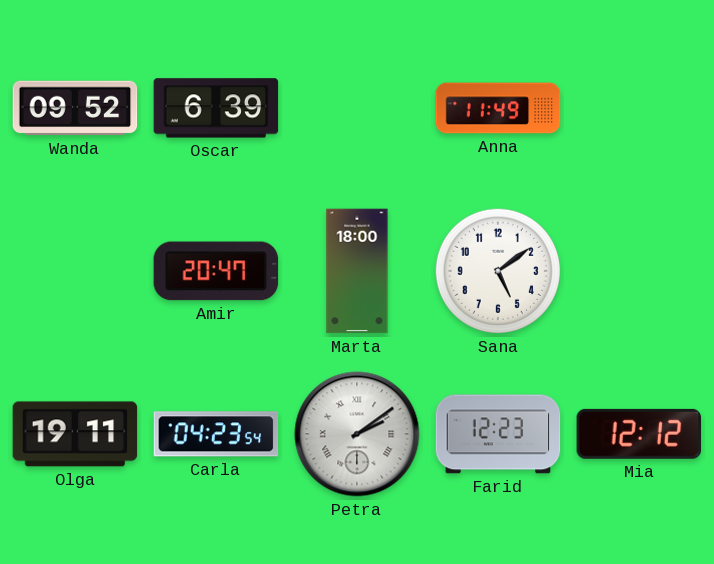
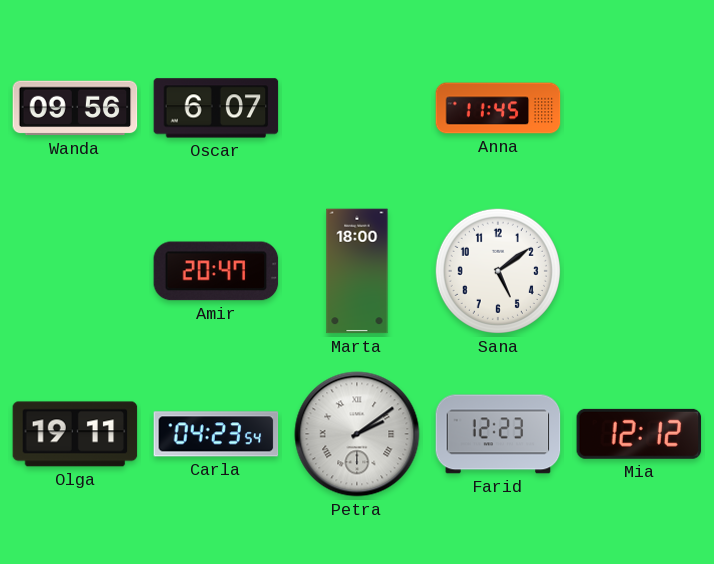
Wanda: 09:52 -> 09:56
Oscar: 6:39 -> 6:07
Anna: 11:49 -> 11:45
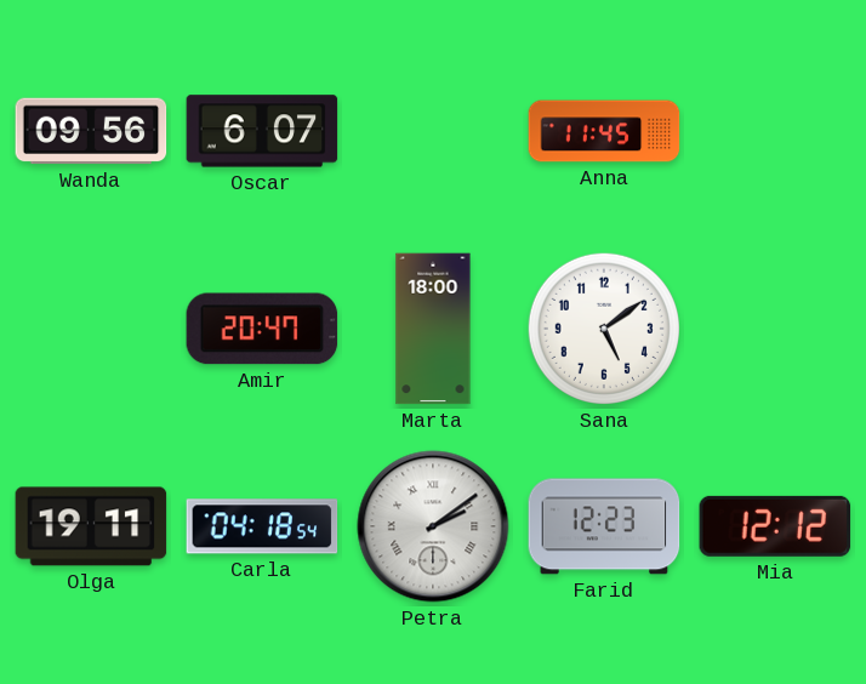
Carla: 04:23 -> 04:18
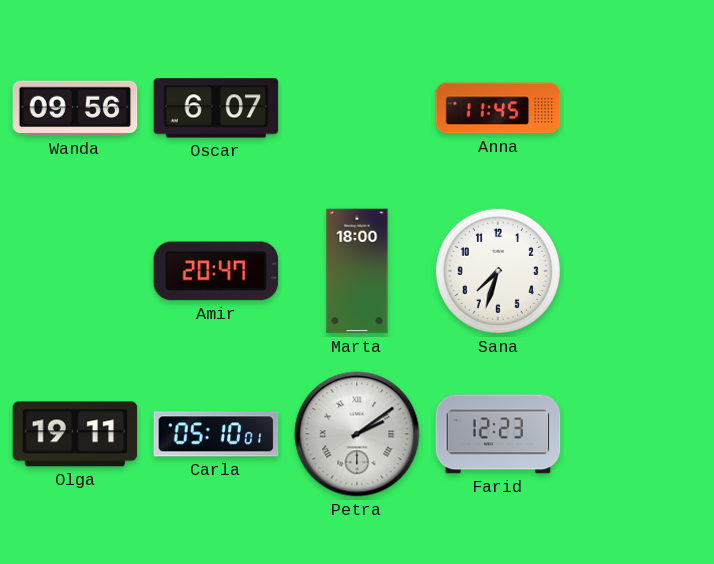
Sana: 5:09 -> 7:33
Carla: 04:18 -> 05:10
Mia: 12:12 -> none
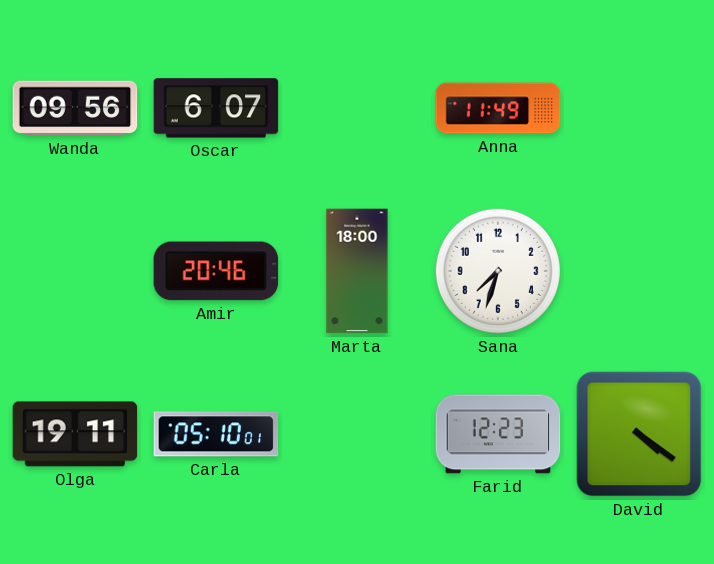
Anna: 11:45 -> 11:49
Amir: 20:47 -> 20:46
Petra: 2:09 -> none
David: none -> 4:21
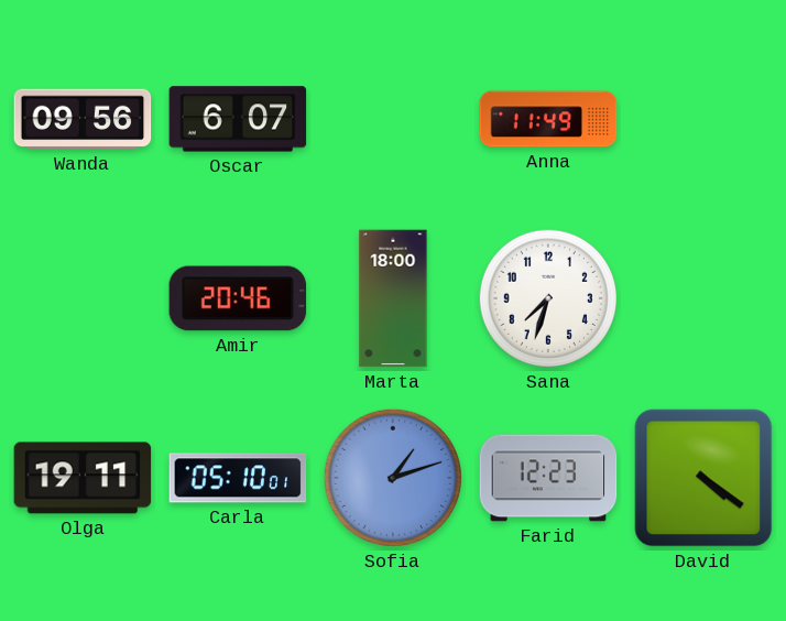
Sofia: none -> 1:12
